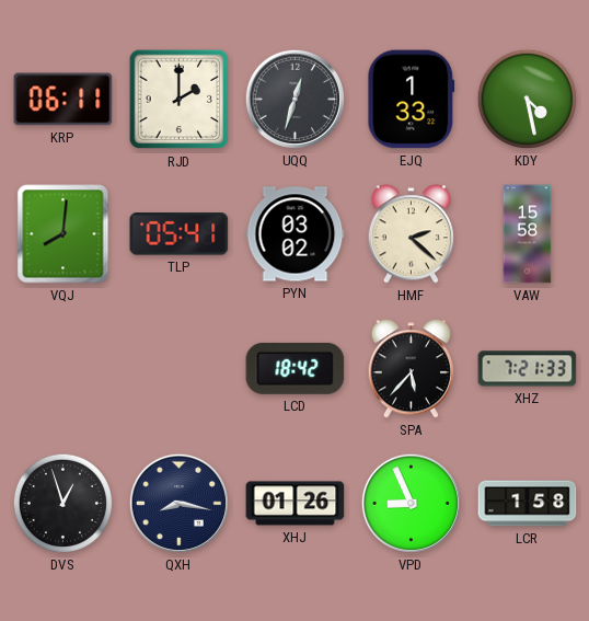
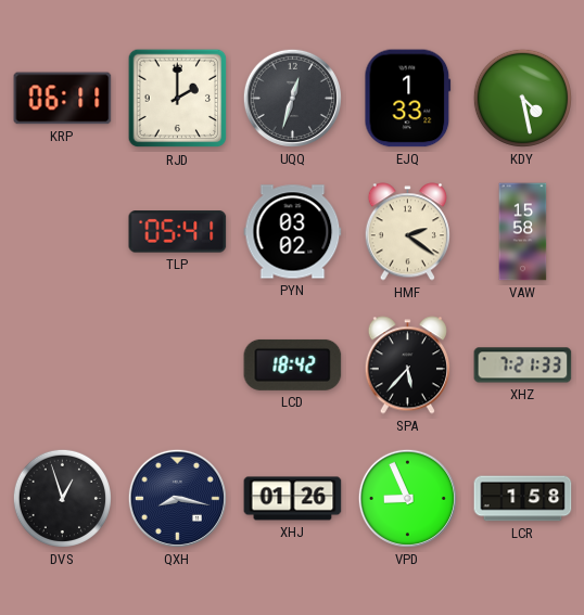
VQJ: 8:01 -> none
HMF: 2:22 -> 2:21
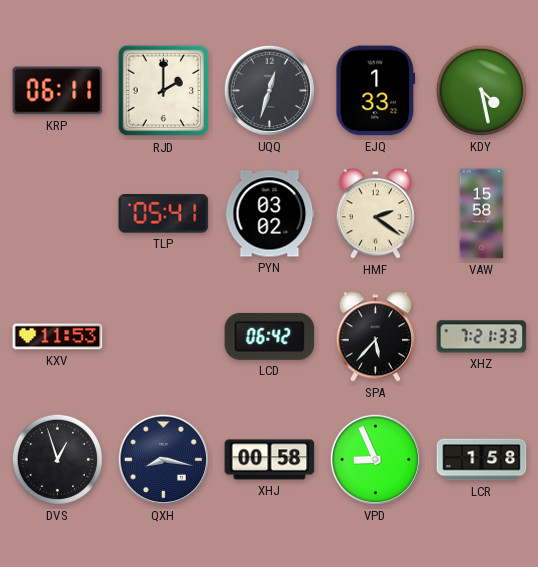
KXV: none -> 11:53
LCD: 18:42 -> 06:42
XHJ: 01:26 -> 00:58
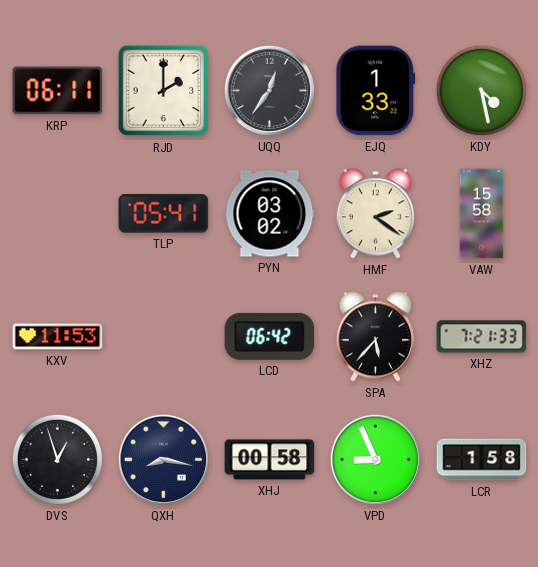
UQQ: 12:33 -> 12:36
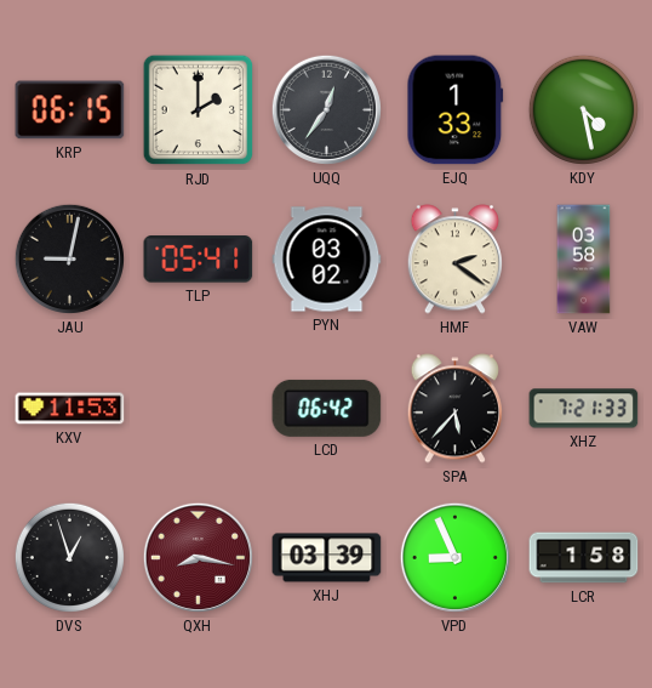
KRP: 06:11 -> 06:15
JAU: none -> 9:02
VAW: 15:58 -> 03:58
QXH dial: navy -> burgundy
XHJ: 00:58 -> 03:39
